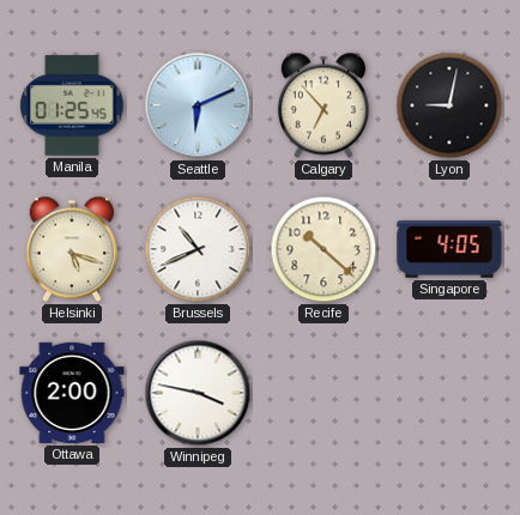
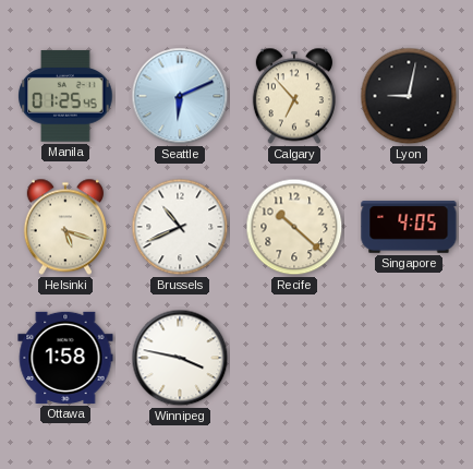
Ottawa: 2:00 -> 1:58
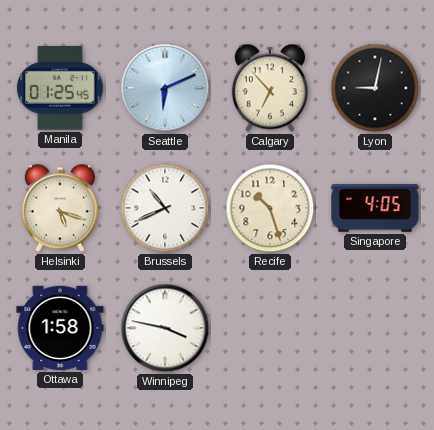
Recife: 10:22 -> 10:27
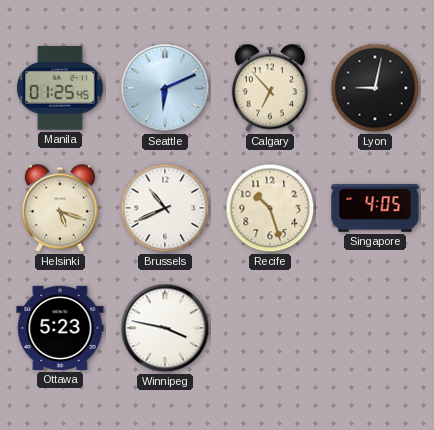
Ottawa: 1:58 -> 5:23
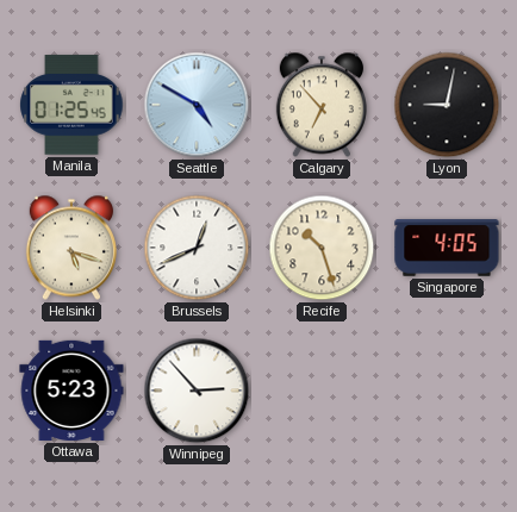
Seattle: 6:11 -> 4:50
Brussels: 10:41 -> 12:41
Winnipeg: 3:47 -> 2:53
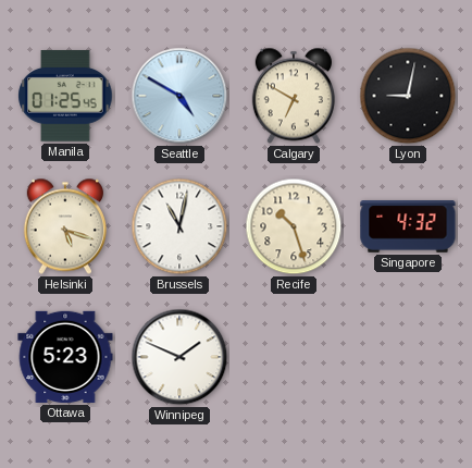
Calgary: 6:53 -> 6:50
Brussels: 12:41 -> 11:02
Singapore: 4:05 -> 4:32
Winnipeg: 2:53 -> 1:49
